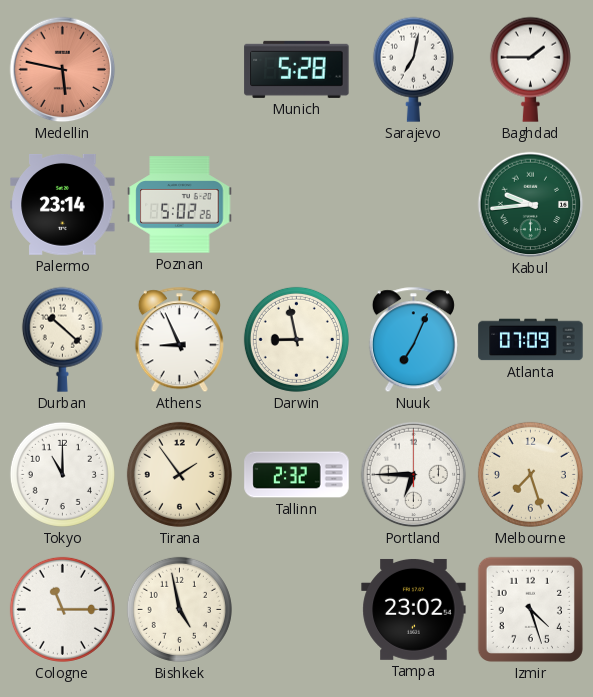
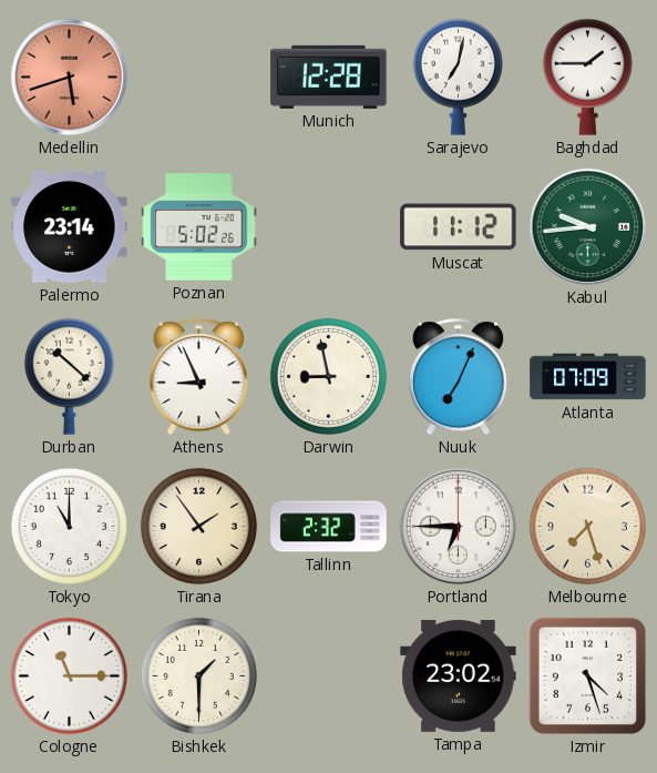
Medellin: 5:47 -> 5:42
Munich: 5:28 -> 12:28
Muscat: none -> 11:12
Bishkek: 4:58 -> 1:30
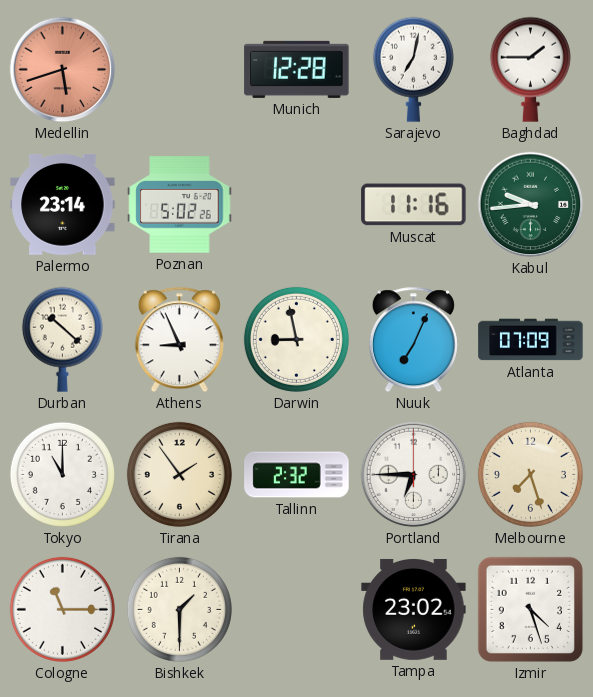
Muscat: 11:12 -> 11:16
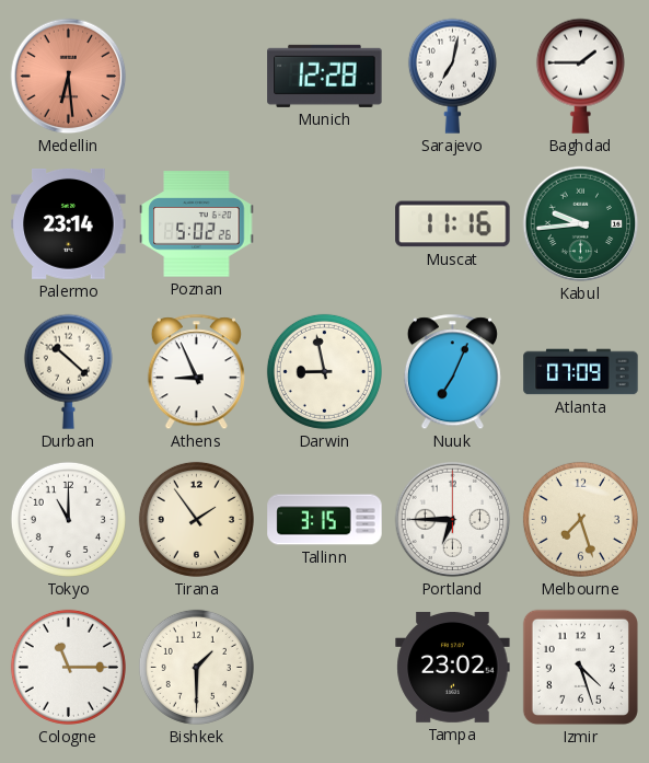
Medellin: 5:42 -> 6:29
Tallinn: 2:32 -> 3:15
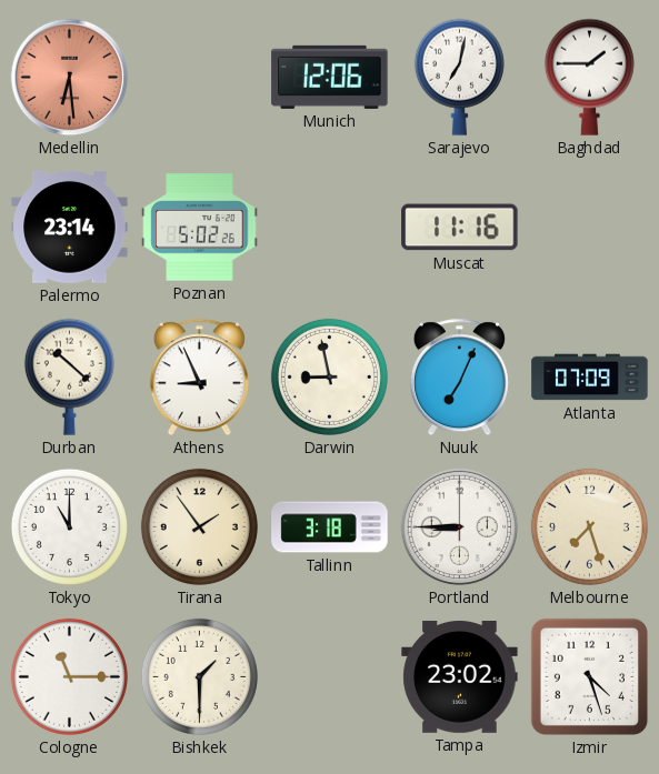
Munich: 12:28 -> 12:06
Kabul: 9:44 -> none
Tallinn: 3:15 -> 3:18
Portland: 6:45 -> 8:45
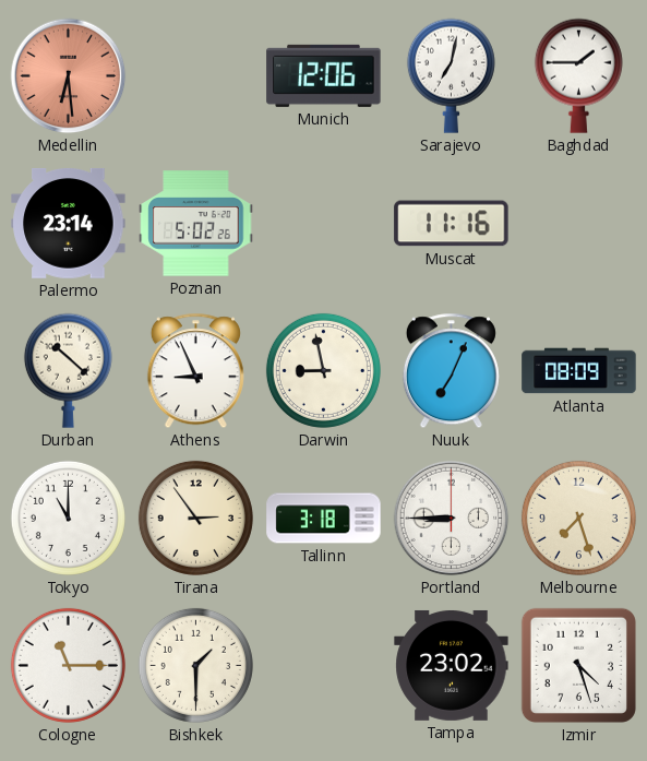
Atlanta: 07:09 -> 08:09
Tirana: 1:54 -> 2:54
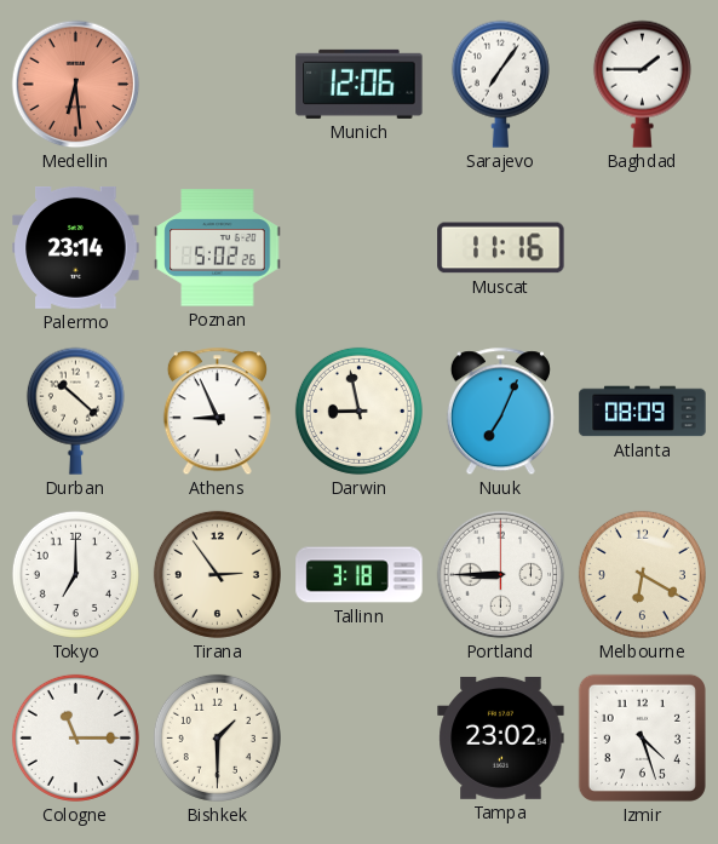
Sarajevo: 7:02 -> 7:06
Tokyo: 11:00 -> 7:00
Melbourne: 7:27 -> 6:20
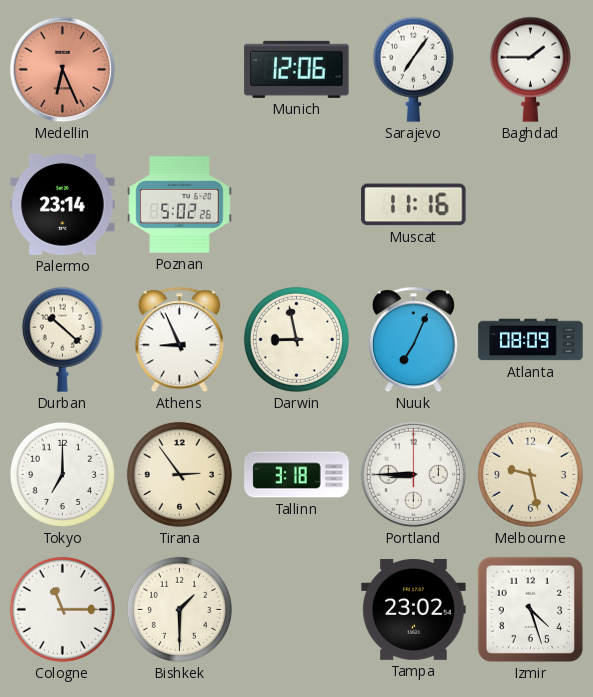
Medellin: 6:29 -> 6:26
Melbourne: 6:20 -> 9:28
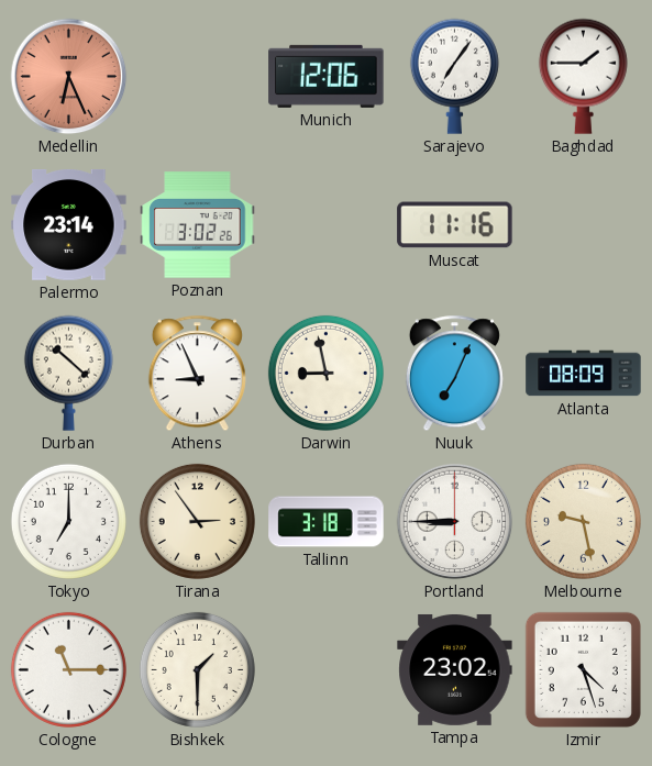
Poznan: 5:02 -> 3:02
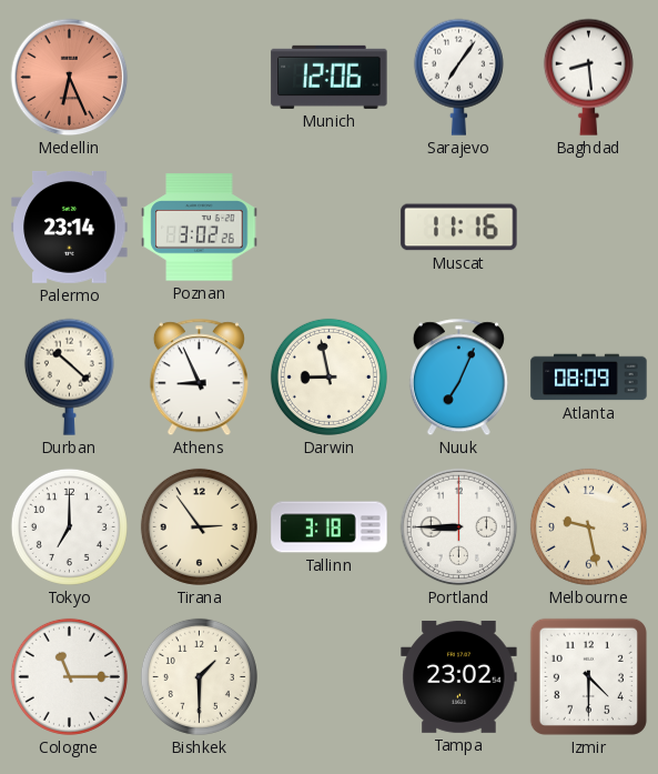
Baghdad: 1:45 -> 8:29
Izmir: 4:27 -> 4:30
